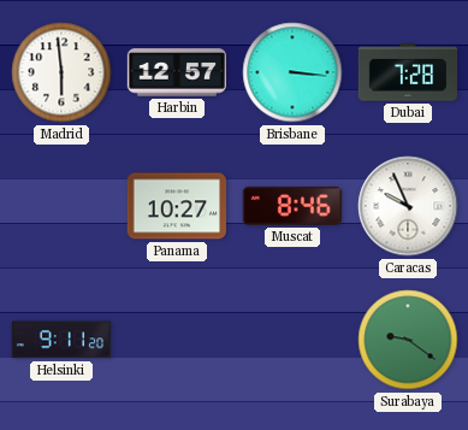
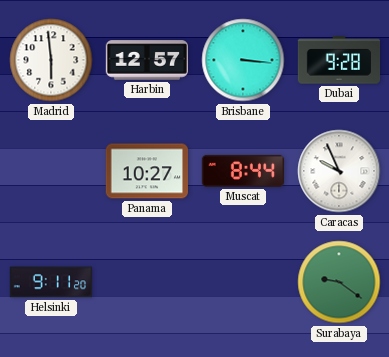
Dubai: 7:28 -> 9:28
Muscat: 8:46 -> 8:44
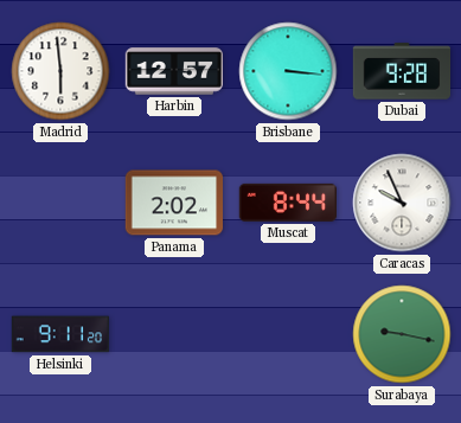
Panama: 10:27 -> 2:02
Surabaya: 9:21 -> 9:17
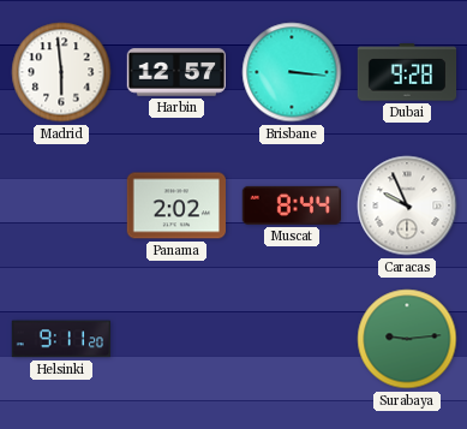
Surabaya: 9:17 -> 9:14
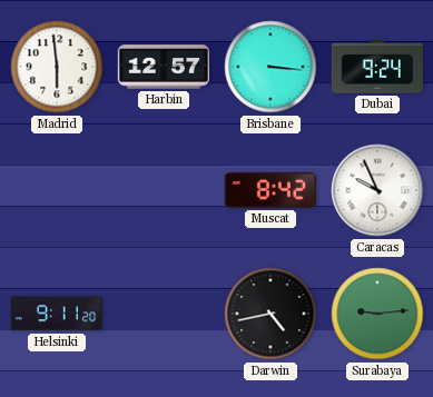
Dubai: 9:28 -> 9:24
Panama: 2:02 -> none
Muscat: 8:44 -> 8:42
Darwin: none -> 4:43
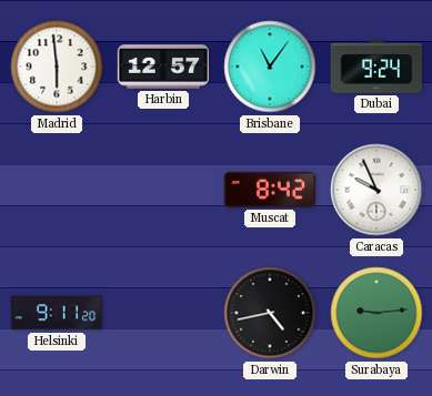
Brisbane: 3:16 -> 11:06
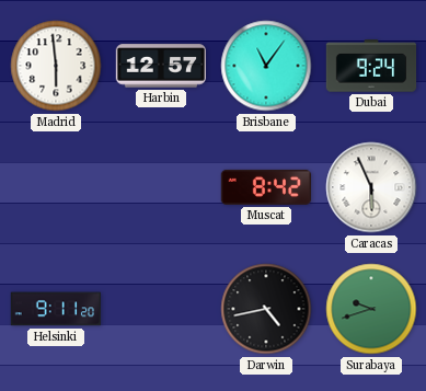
Caracas: 9:56 -> 5:56
Surabaya: 9:14 -> 9:42
